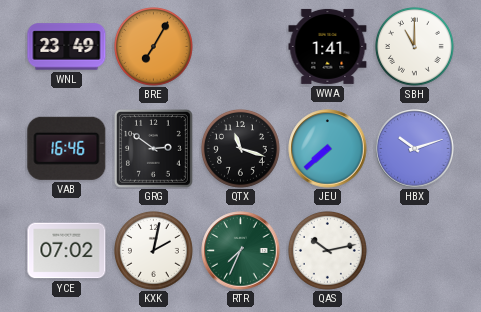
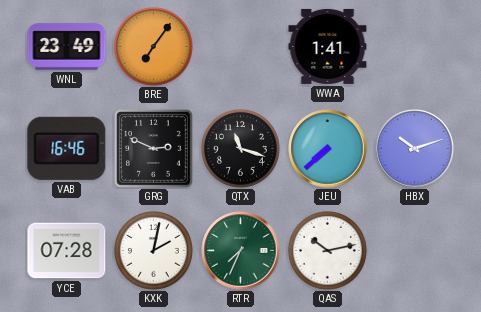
BRE: 7:05 -> 7:06
SBH: 11:00 -> none
GRG: 2:51 -> 2:49
YCE: 07:02 -> 07:28
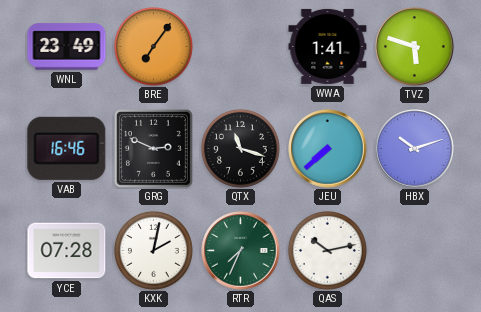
TVZ: none -> 5:48
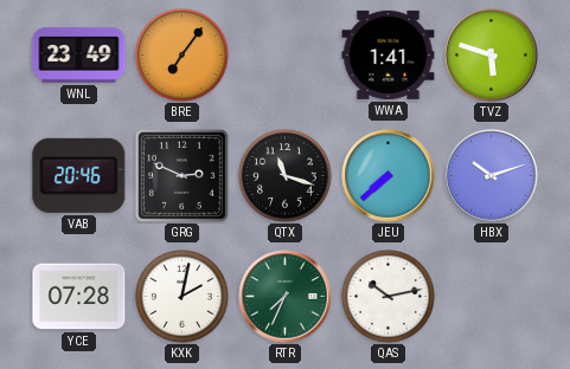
VAB: 16:46 -> 20:46
